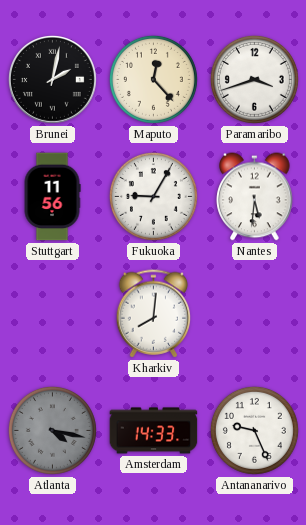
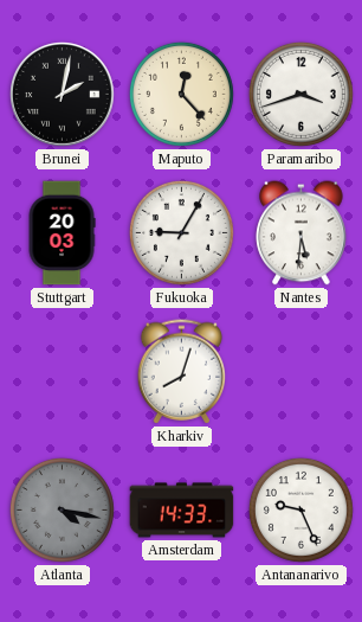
Stuttgart: 11:56 -> 20:03
Kharkiv: 8:01 -> 8:03
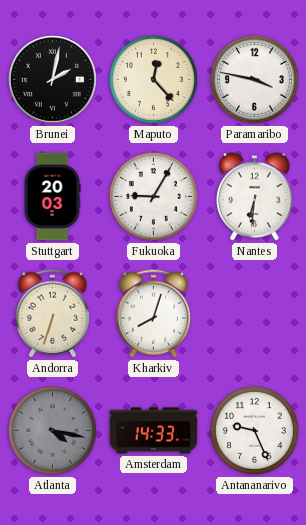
Paramaribo: 3:42 -> 3:47
Nantes: 5:31 -> 6:31
Andorra: none -> 6:33
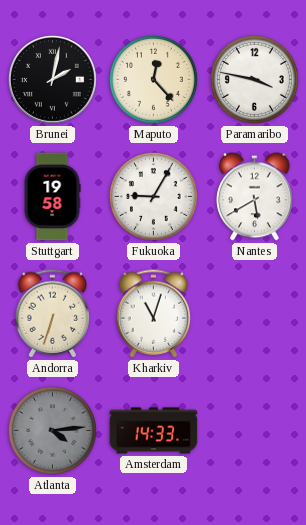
Stuttgart: 20:03 -> 19:58
Nantes: 6:31 -> 5:40
Kharkiv: 8:03 -> 11:03
Atlanta: 4:17 -> 4:14
Antananarivo: 9:26 -> none
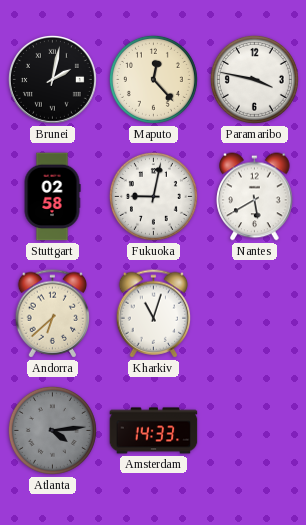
Stuttgart: 19:58 -> 02:58
Fukuoka: 9:05 -> 9:02
Andorra: 6:33 -> 6:38
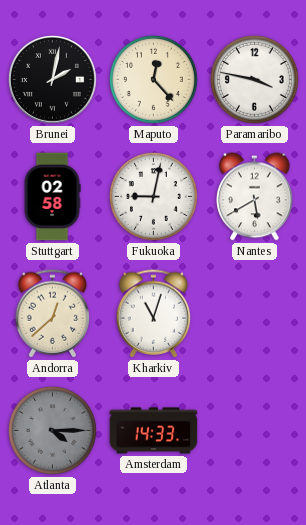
Andorra: 6:38 -> 12:38
Atlanta: 4:14 -> 4:15
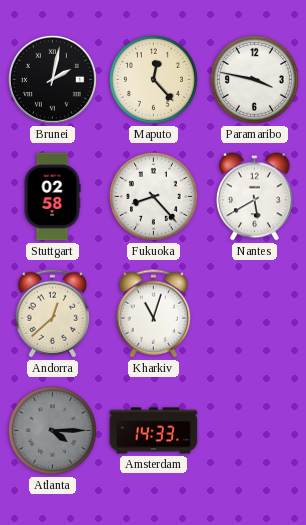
Fukuoka: 9:02 -> 8:23
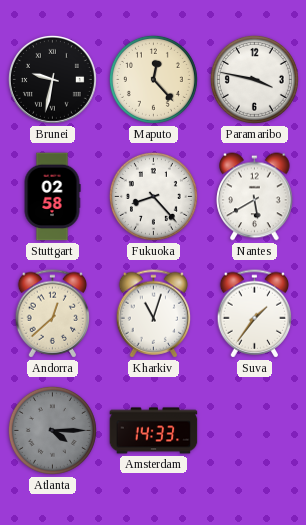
Brunei: 2:02 -> 9:32
Suva: none -> 1:36
